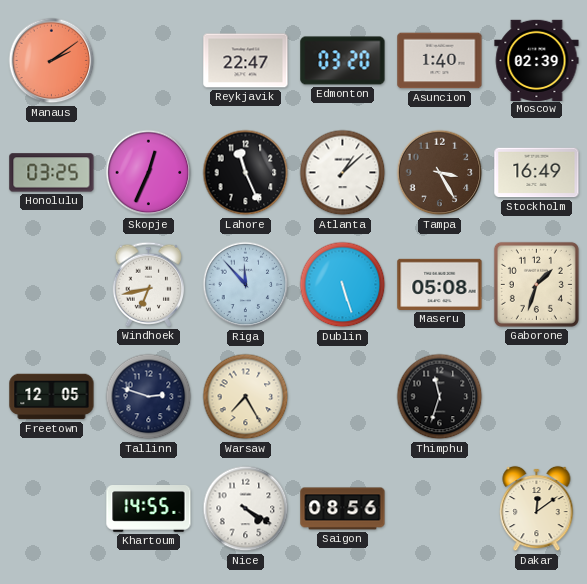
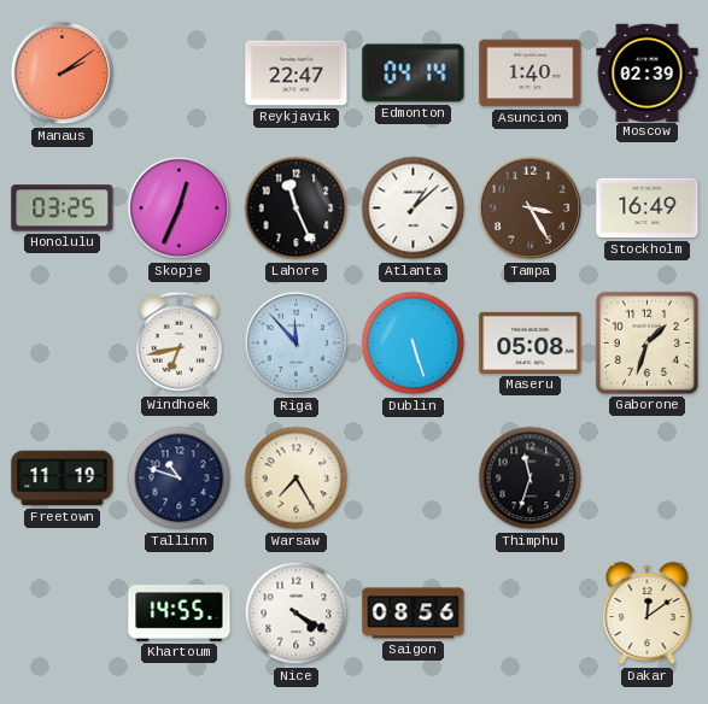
Edmonton: 03:20 -> 04:14
Freetown: 12:05 -> 11:19
Tallinn: 2:48 -> 10:48
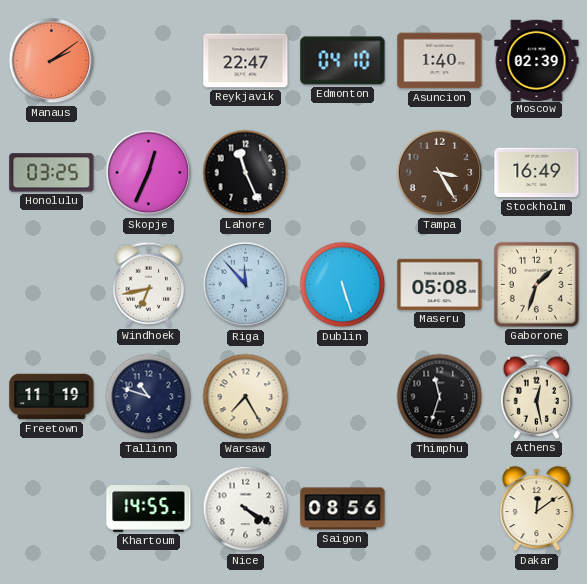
Edmonton: 04:14 -> 04:10
Atlanta: 1:08 -> none
Athens: none -> 12:28
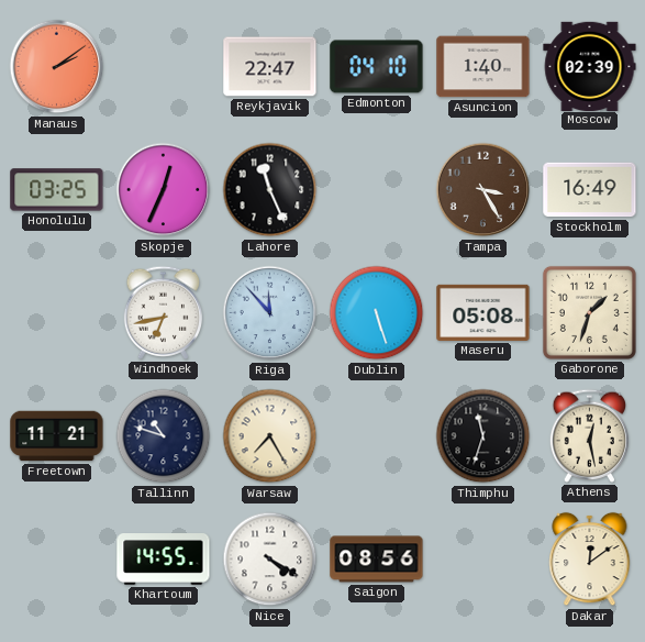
Freetown: 11:19 -> 11:21
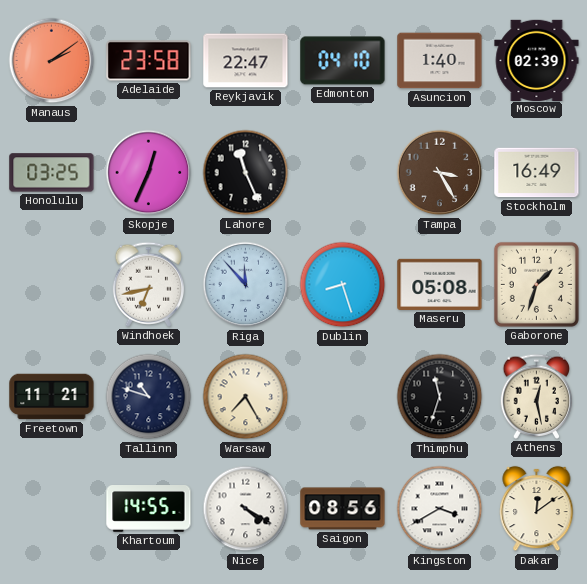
Adelaide: none -> 23:58
Dublin: 5:27 -> 8:27
Kingston: none -> 3:40
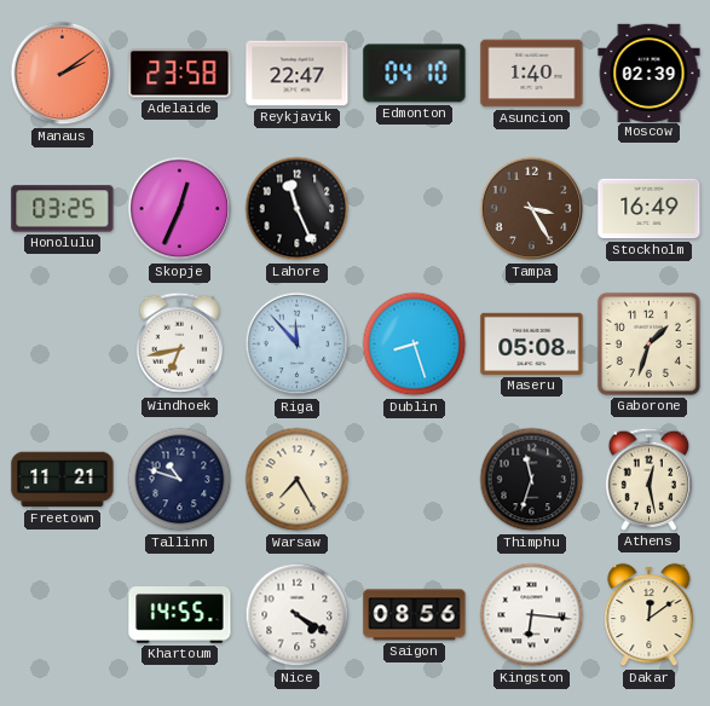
Kingston: 3:40 -> 6:16
